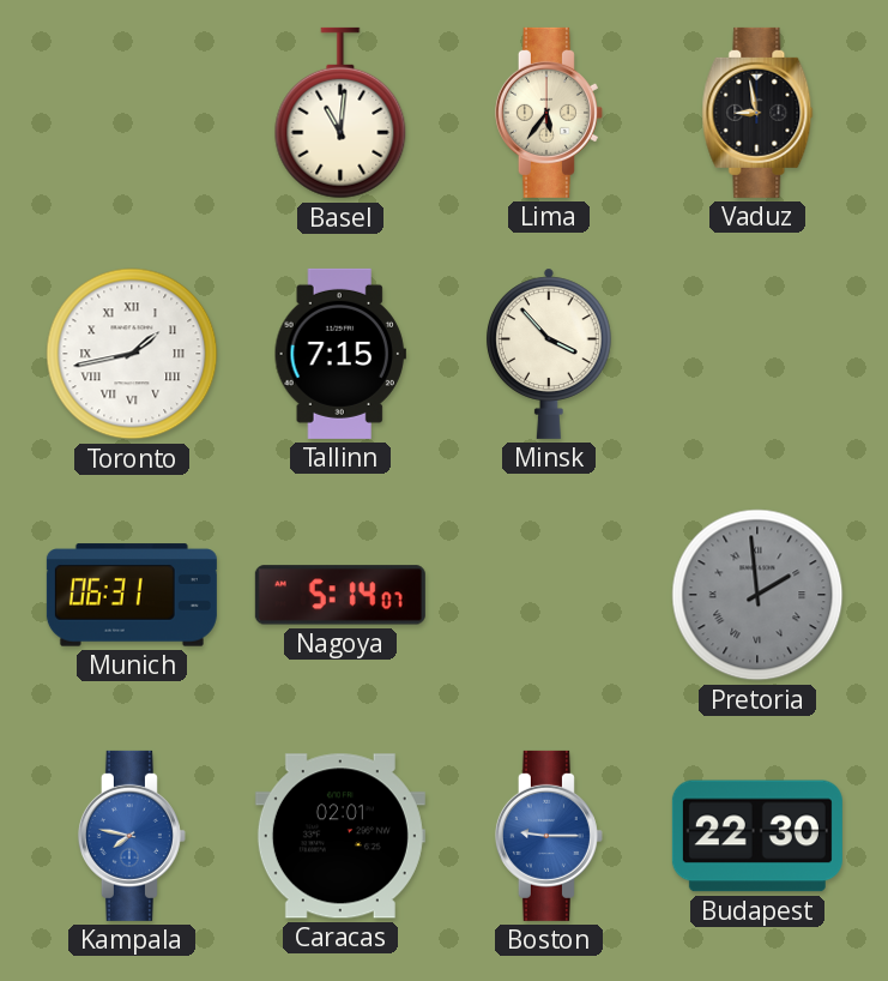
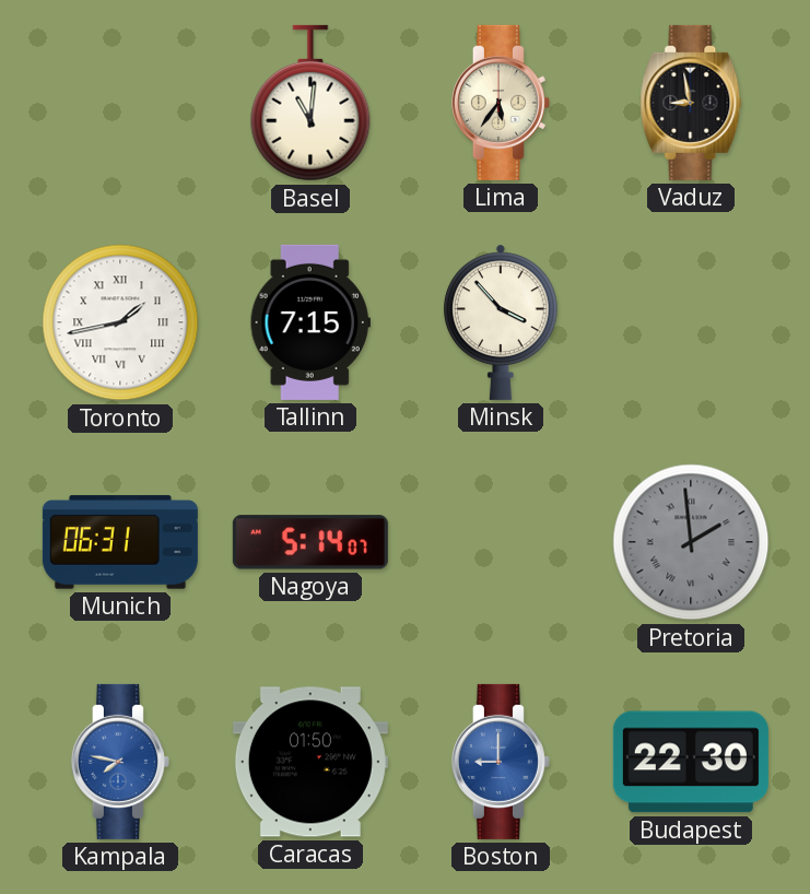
Caracas: 02:01 -> 01:50
Boston: 9:15 -> 9:00
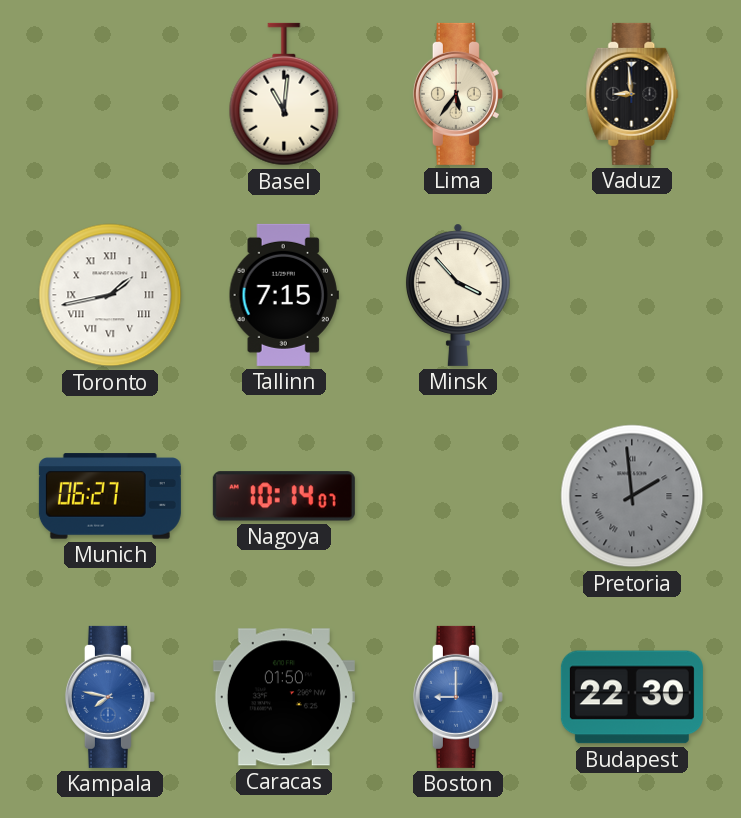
Vaduz: 8:58 -> 8:59
Munich: 06:31 -> 06:27
Nagoya: 5:14 -> 10:14
